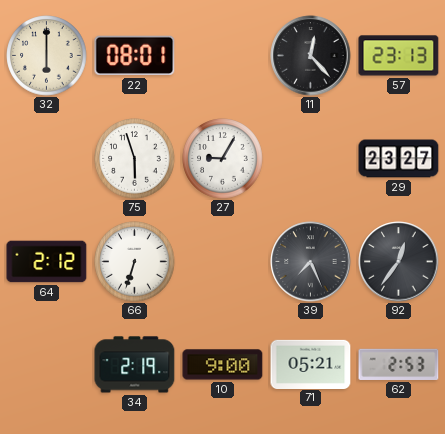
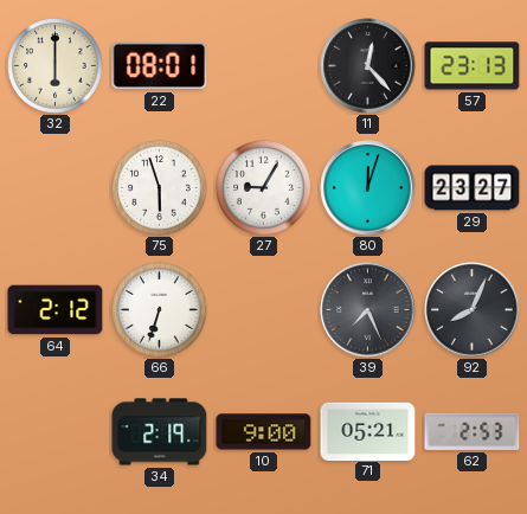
80: none -> 12:03
92: 12:36 -> 8:04
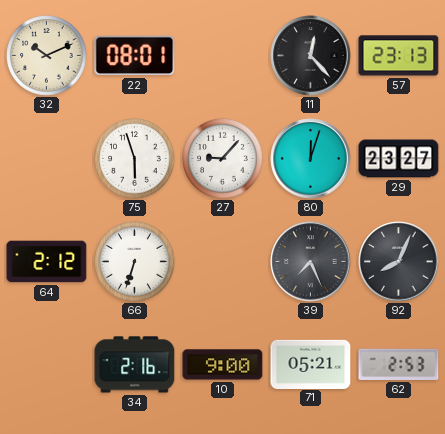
32: 6:00 -> 10:11
27: 9:05 -> 9:07
34: 2:19 -> 2:16
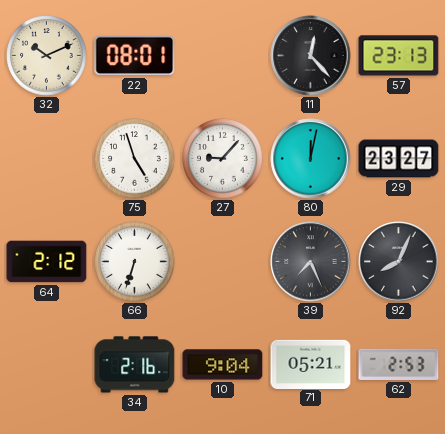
75: 5:57 -> 4:57
80: 12:03 -> 12:02
10: 9:00 -> 9:04
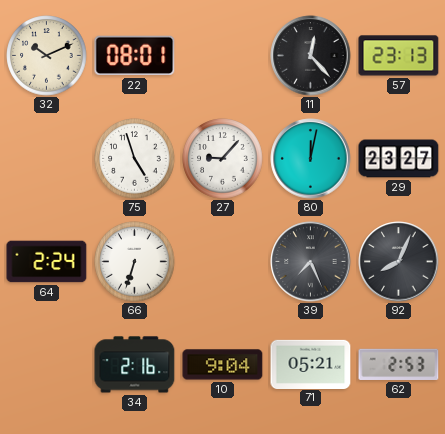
64: 2:12 -> 2:24
